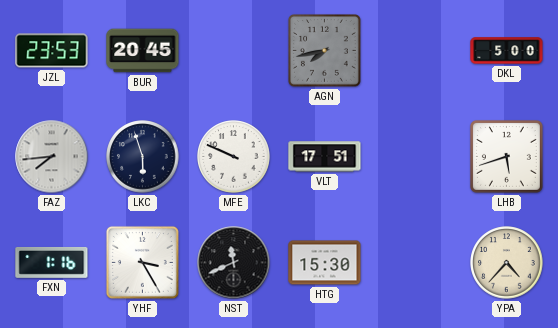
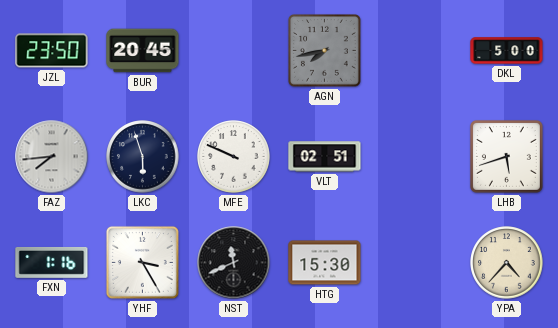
JZL: 23:53 -> 23:50
VLT: 17:51 -> 02:51
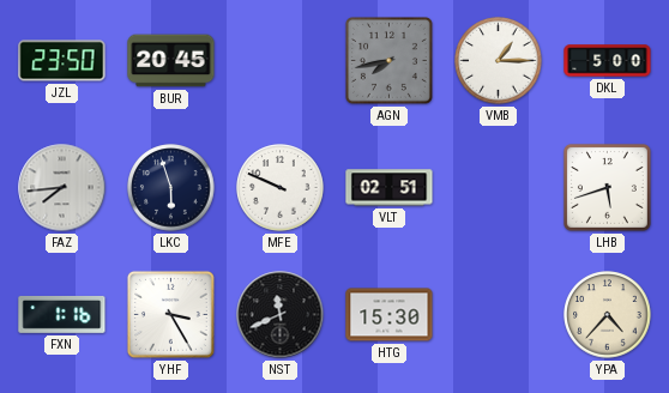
VMB: none -> 1:15
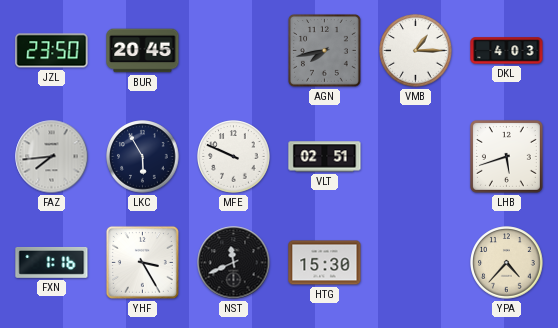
DKL: 5:00 -> 4:03
LKC: 5:57 -> 5:55
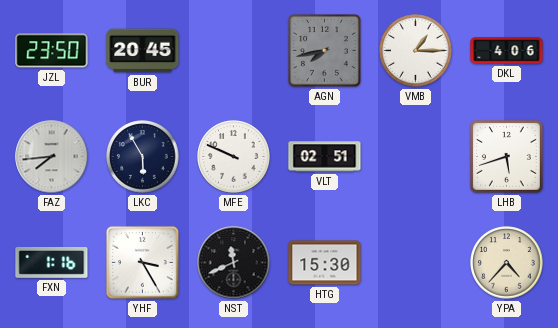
DKL: 4:03 -> 4:06
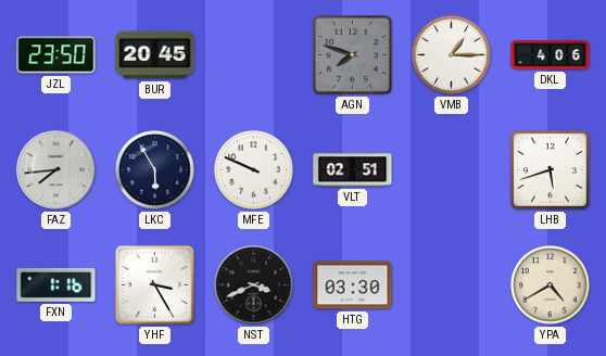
AGN: 7:43 -> 7:48
NST: 11:41 -> 3:41
HTG: 15:30 -> 03:30
YPA: 4:37 -> 4:40
